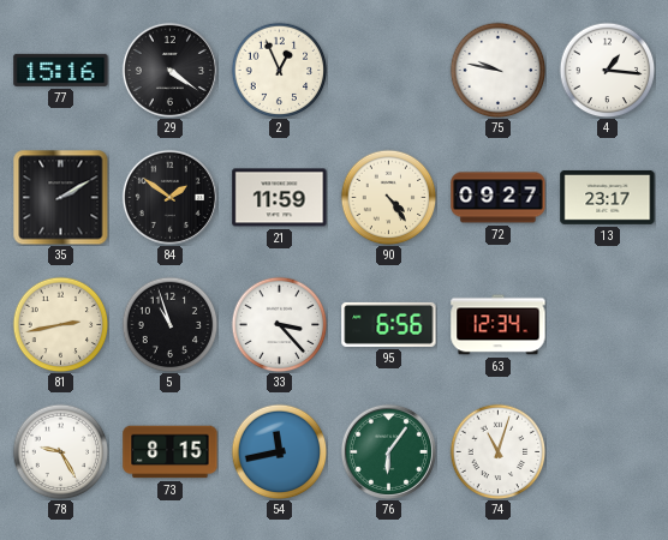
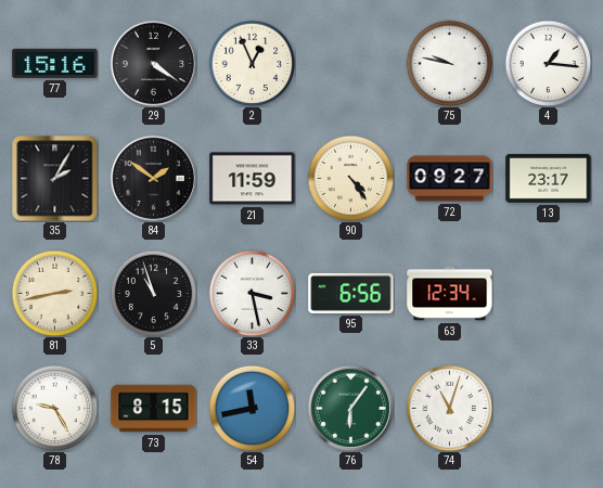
35: 2:10 -> 2:05
33: 3:23 -> 3:28
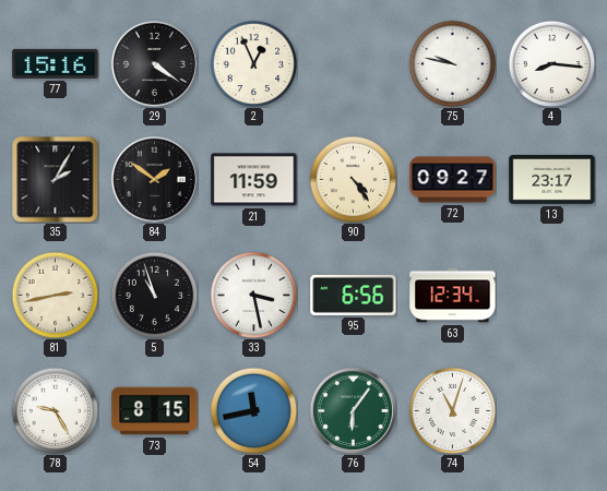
4: 1:16 -> 8:16
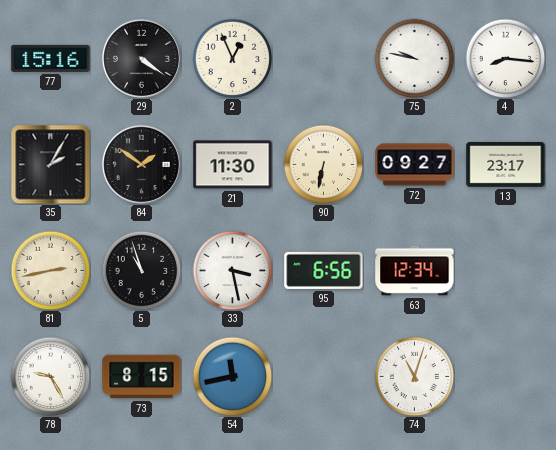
21: 11:59 -> 11:30
90: 4:24 -> 6:32
76: 6:06 -> none
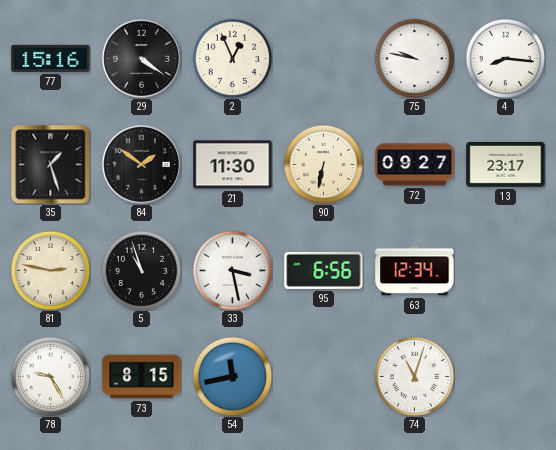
35: 2:05 -> 1:27
81: 2:43 -> 2:47
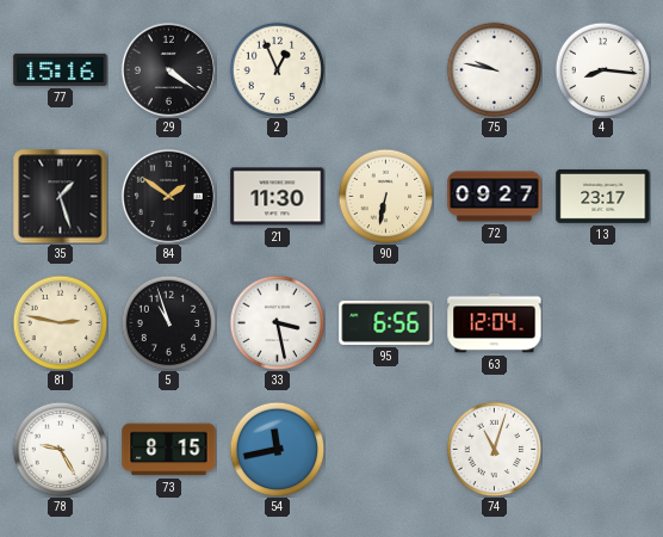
63: 12:34 -> 12:04
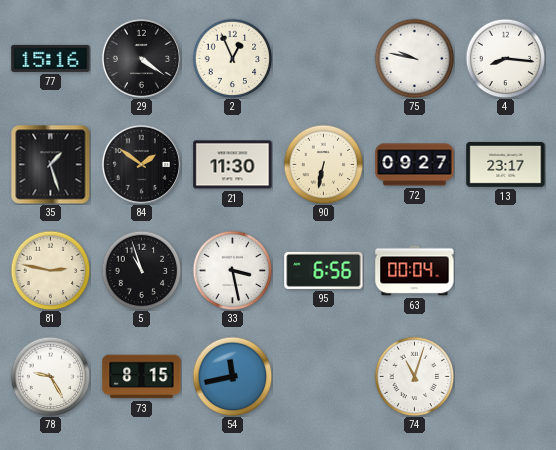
63: 12:04 -> 00:04
